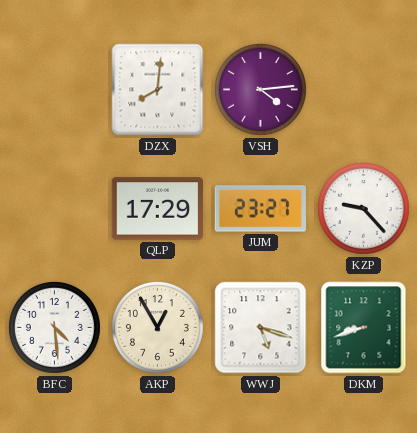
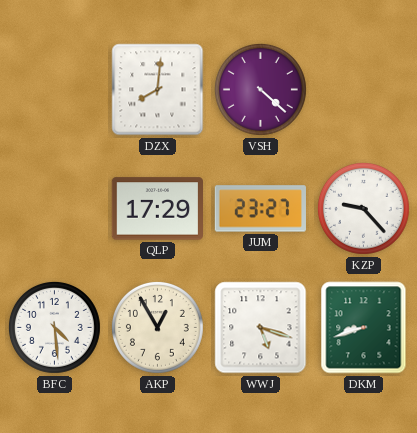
VSH: 4:14 -> 4:22
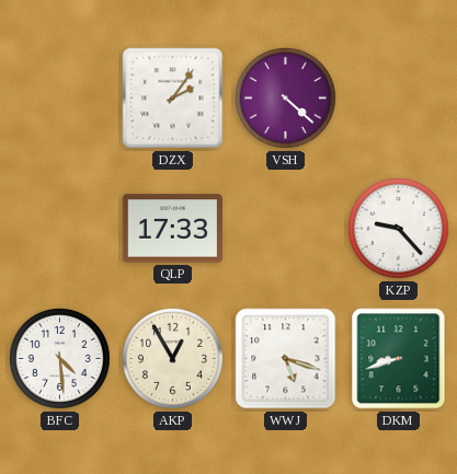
DZX: 8:01 -> 2:06
QLP: 17:29 -> 17:33
JUM: 23:27 -> none
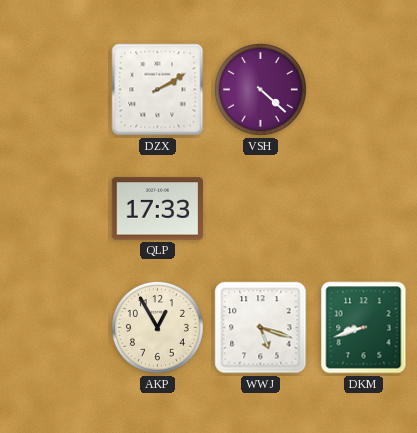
DZX: 2:06 -> 2:10
KZP: 9:23 -> none
BFC: 4:29 -> none
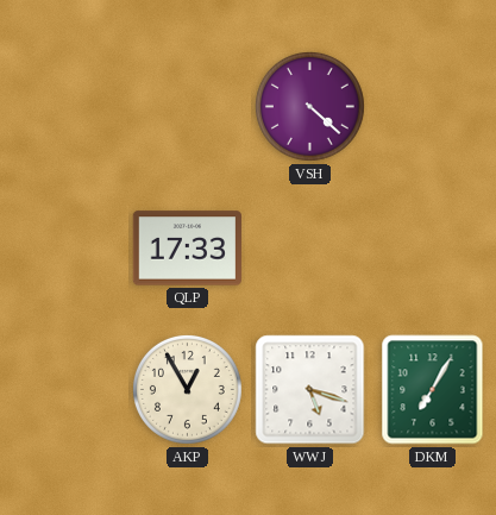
DZX: 2:10 -> none
DKM: 8:42 -> 7:05
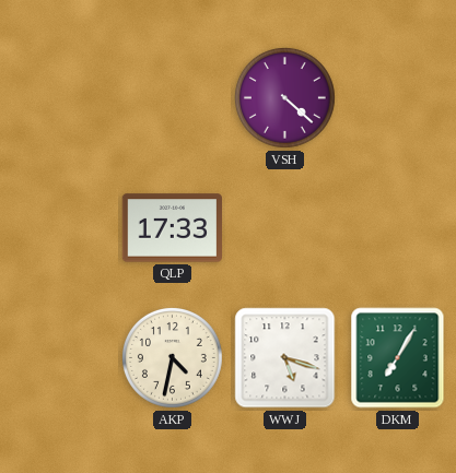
AKP: 12:55 -> 4:32
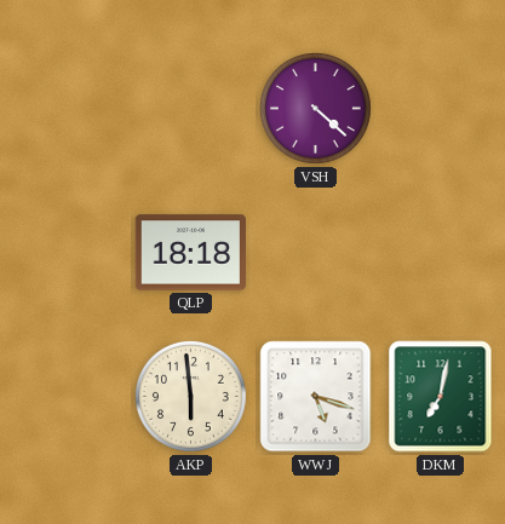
QLP: 17:33 -> 18:18
AKP: 4:32 -> 5:59
DKM: 7:05 -> 7:02
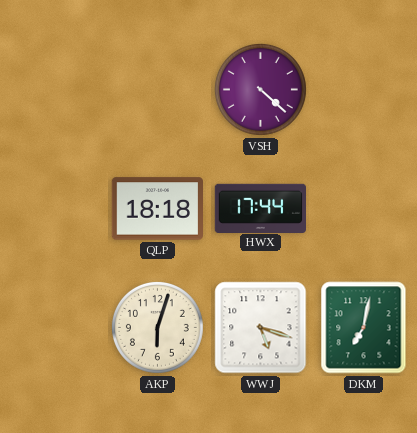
HWX: none -> 17:44
AKP: 5:59 -> 6:03
